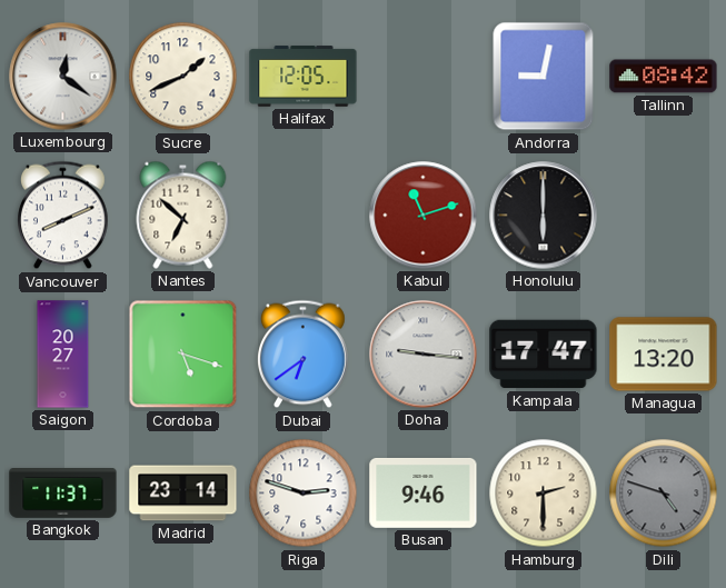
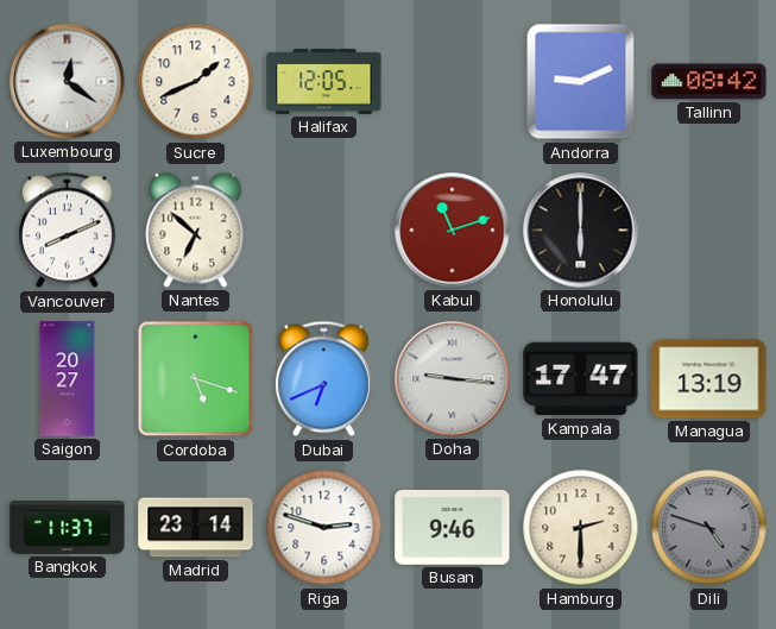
Andorra: 9:02 -> 9:11
Dubai: 6:39 -> 6:41
Managua: 13:20 -> 13:19
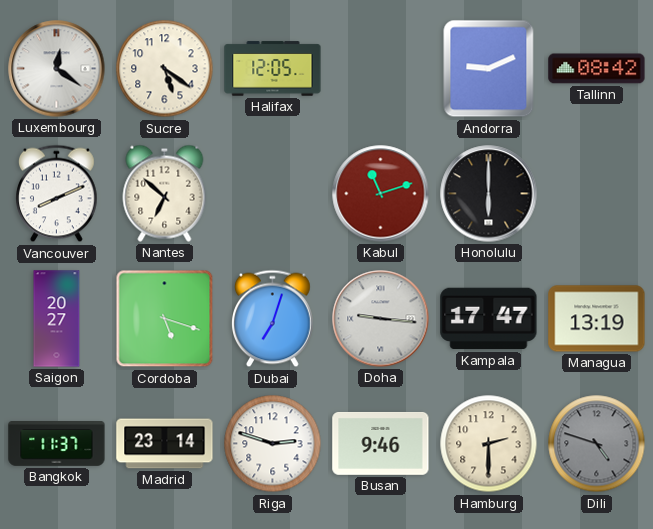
Sucre: 1:41 -> 5:21
Dubai: 6:41 -> 7:03
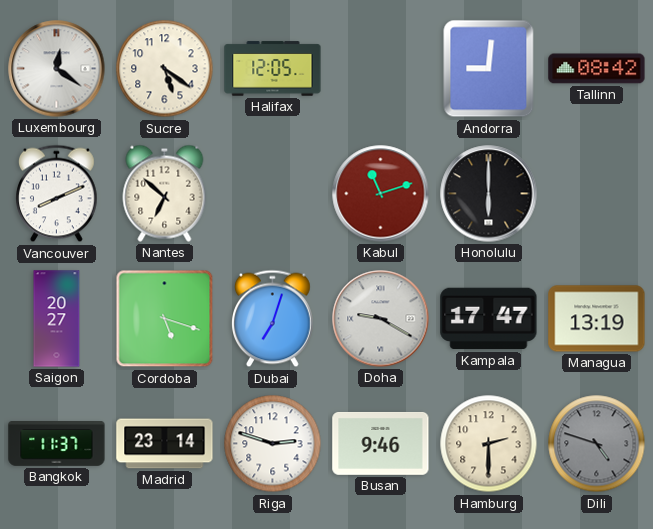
Andorra: 9:11 -> 9:01
Doha: 9:16 -> 9:20
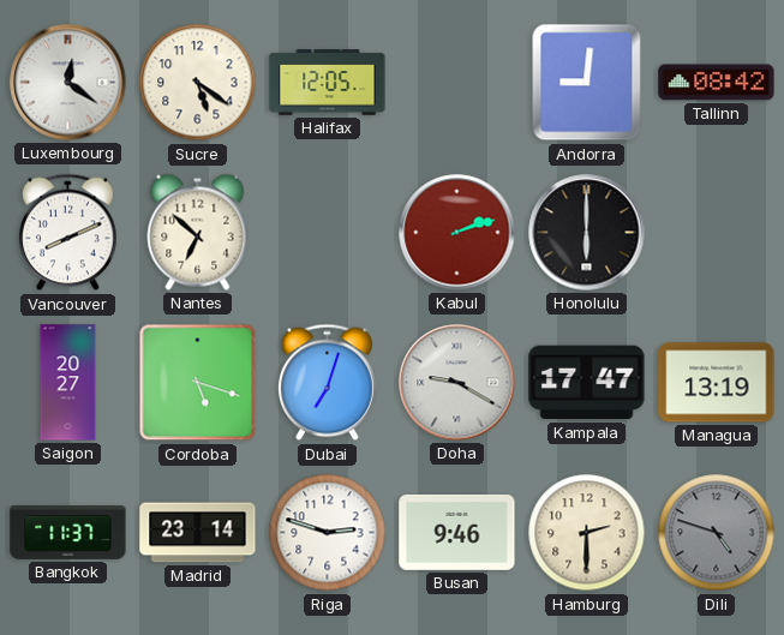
Kabul: 11:12 -> 2:12
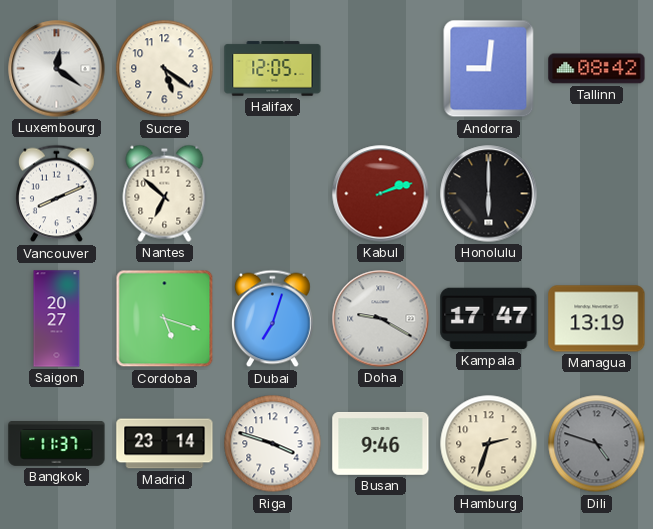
Riga: 2:48 -> 3:48
Hamburg: 2:30 -> 2:33
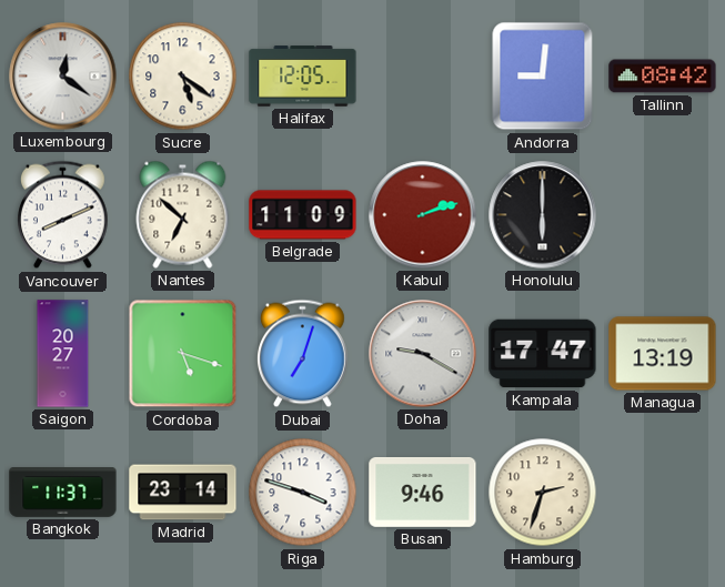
Belgrade: none -> 11:09
Dili: 4:48 -> none
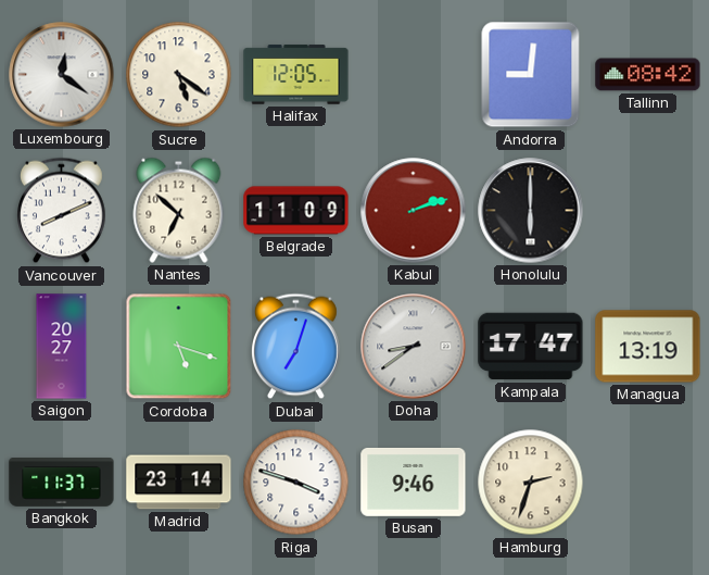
Doha: 9:20 -> 8:39
